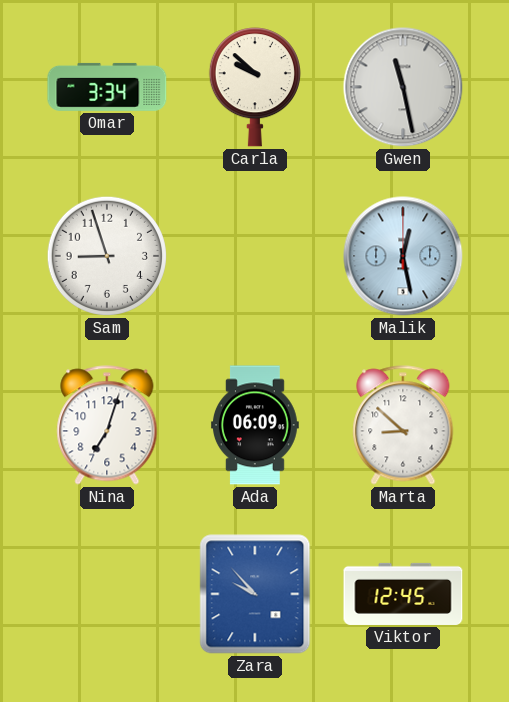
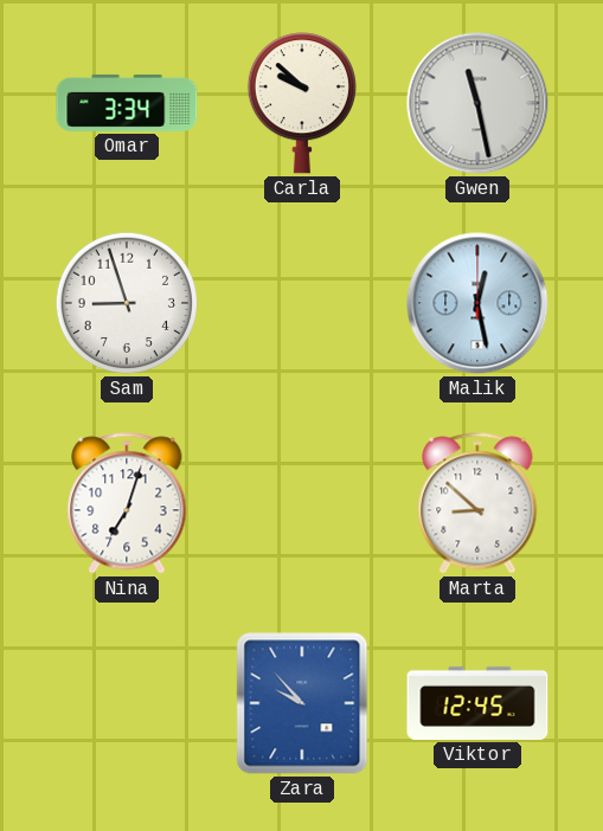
Ada: 06:09 -> none
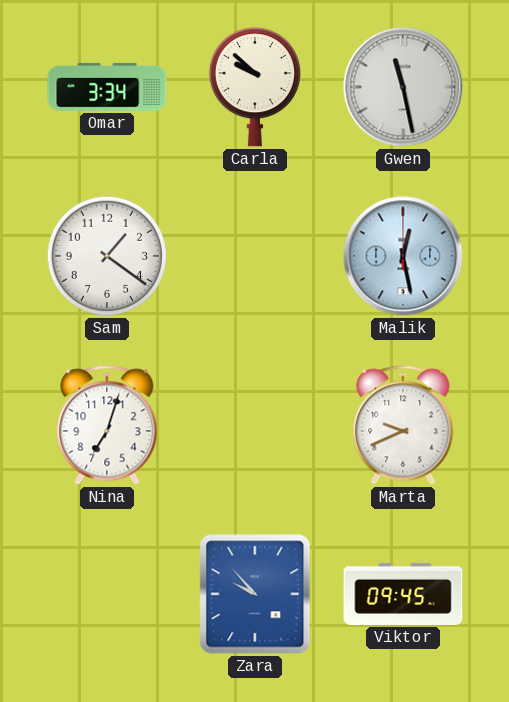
Sam: 8:57 -> 1:21
Marta: 8:52 -> 9:41
Viktor: 12:45 -> 09:45
